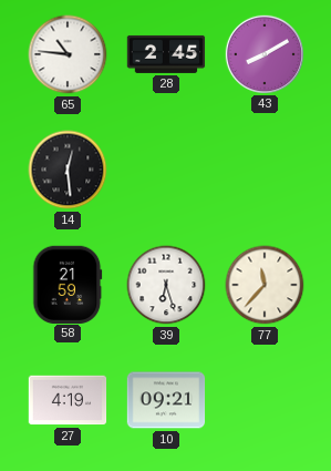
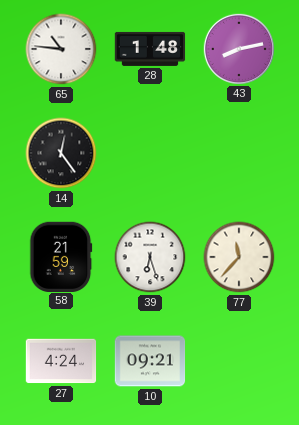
28: 2:45 -> 1:48
43: 8:10 -> 8:13
14: 12:29 -> 12:24
27: 4:19 -> 4:24
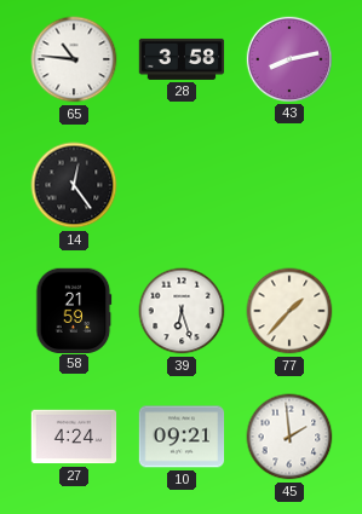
28: 1:48 -> 3:58
77: 11:37 -> 1:37
45: none -> 1:59
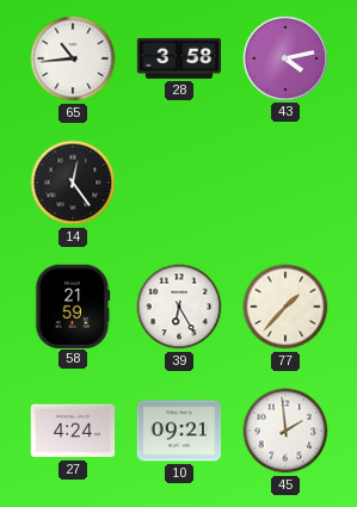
65: 10:46 -> 10:44
43: 8:13 -> 4:13
39: 6:27 -> 6:25
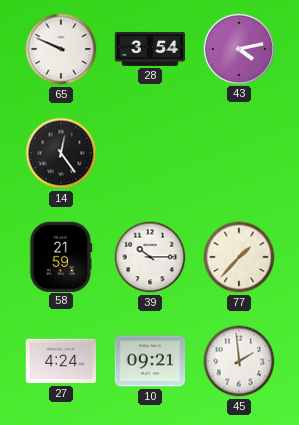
65: 10:44 -> 9:49
28: 3:58 -> 3:54
39: 6:25 -> 10:15
